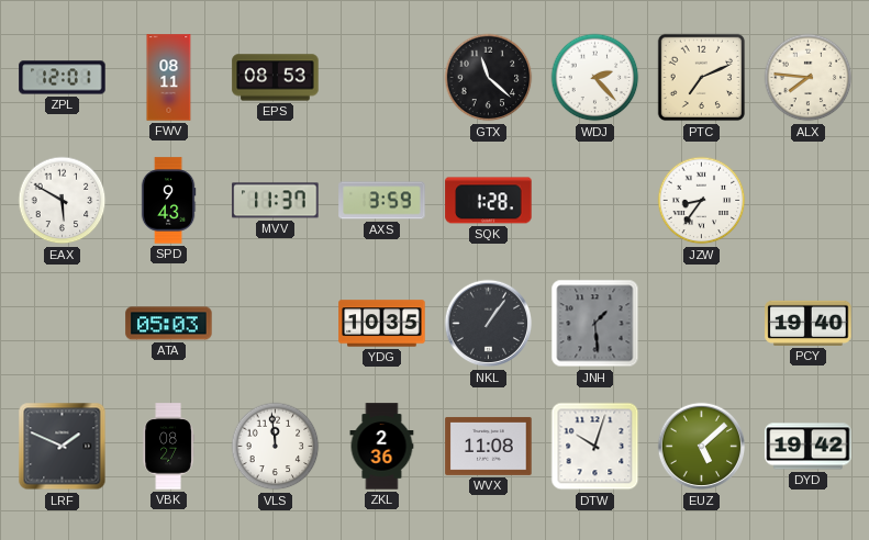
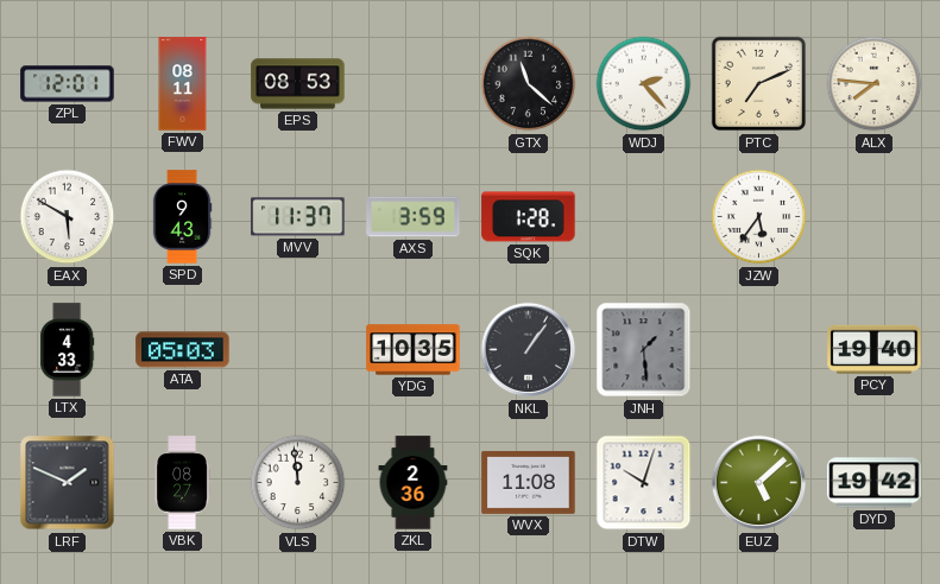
JZW: 8:36 -> 5:36
LTX: none -> 4:33
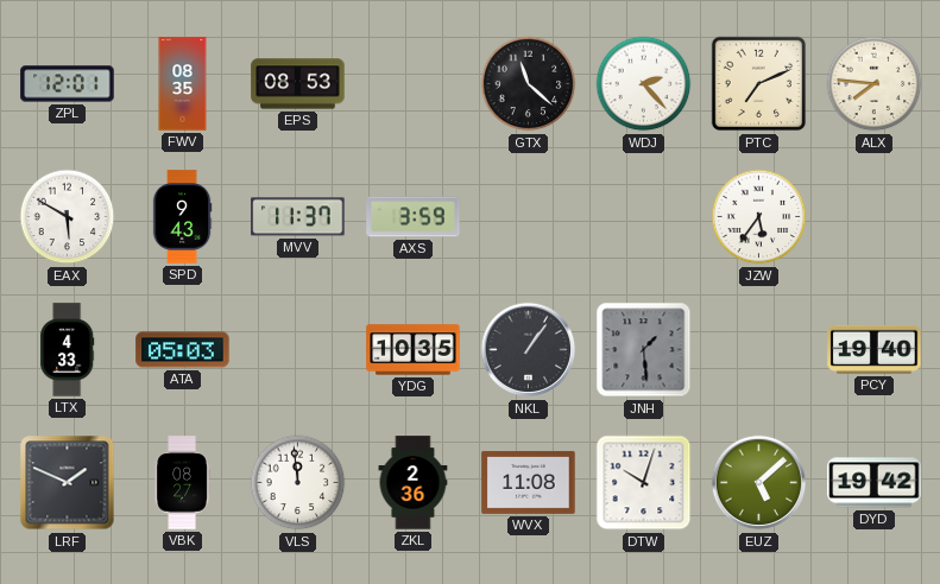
FWV: 08:11 -> 08:35
SQK: 1:28 -> none
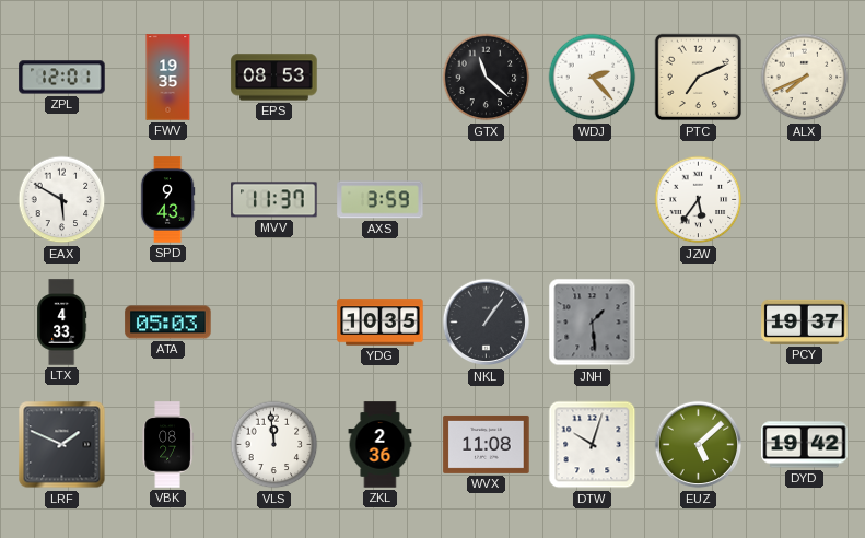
FWV: 08:35 -> 19:35
ALX: 7:46 -> 7:41
PCY: 19:40 -> 19:37
